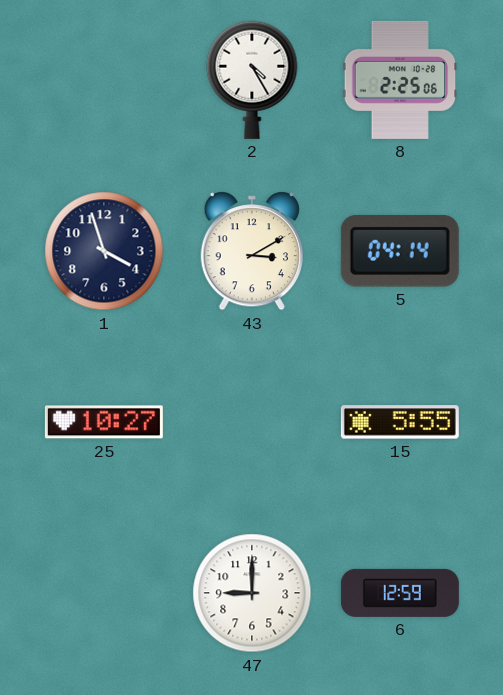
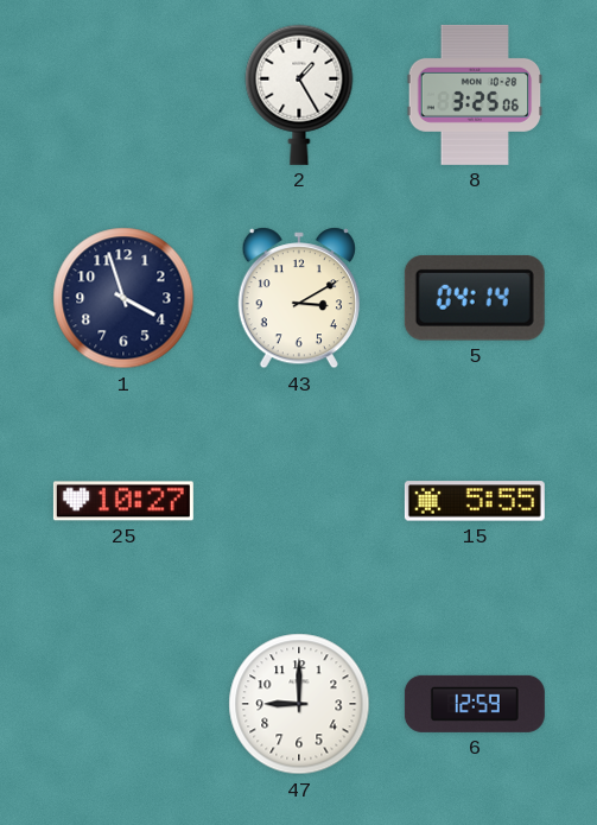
2: 4:25 -> 1:25
8: 2:25 -> 3:25
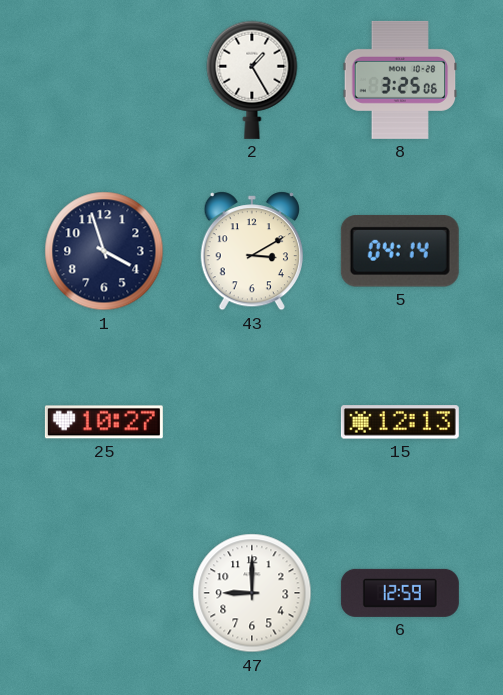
15: 5:55 -> 12:13
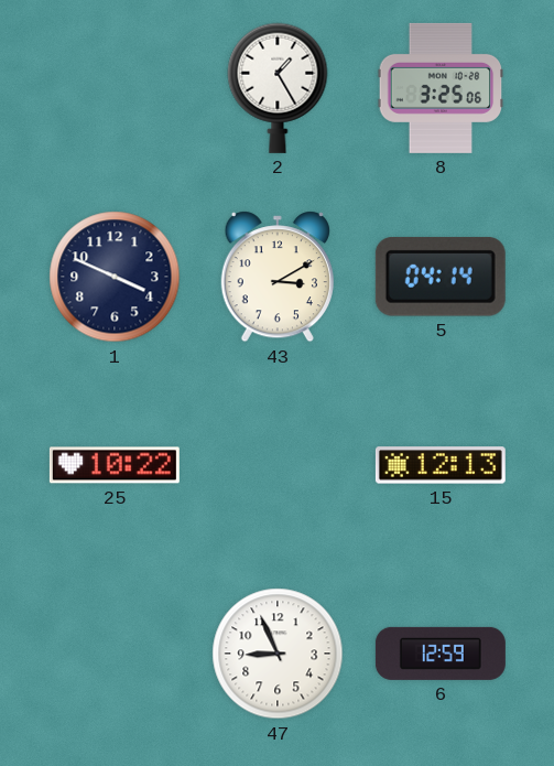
1: 3:57 -> 3:49
25: 10:27 -> 10:22
47: 9:00 -> 8:56
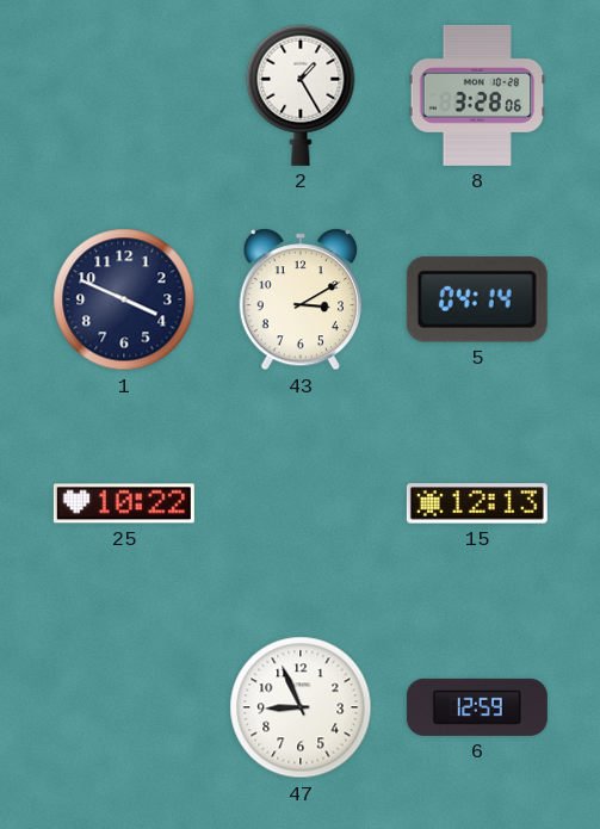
8: 3:25 -> 3:28
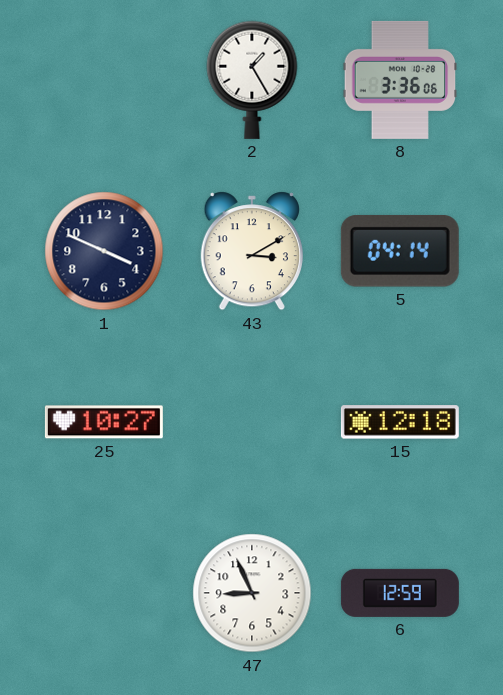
8: 3:28 -> 3:36
25: 10:22 -> 10:27
15: 12:13 -> 12:18
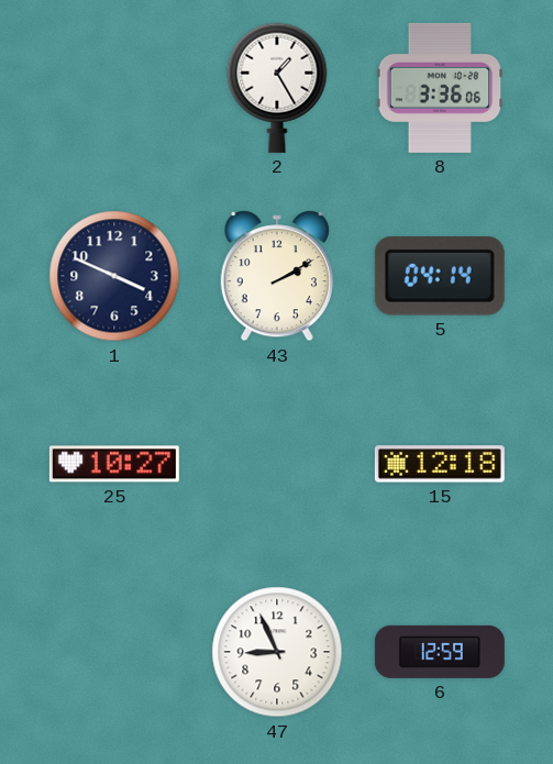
43: 3:10 -> 2:10
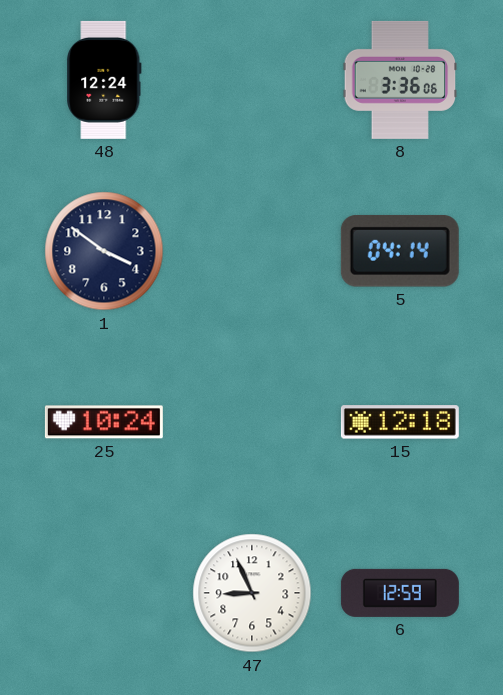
48: none -> 12:24
2: 1:25 -> none
1: 3:49 -> 3:51
43: 2:10 -> none
25: 10:27 -> 10:24
